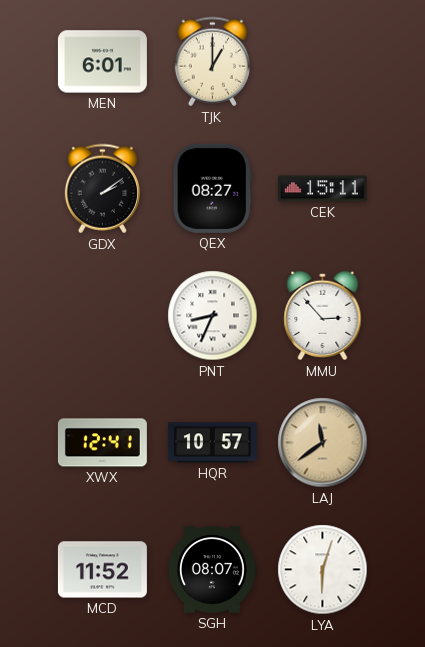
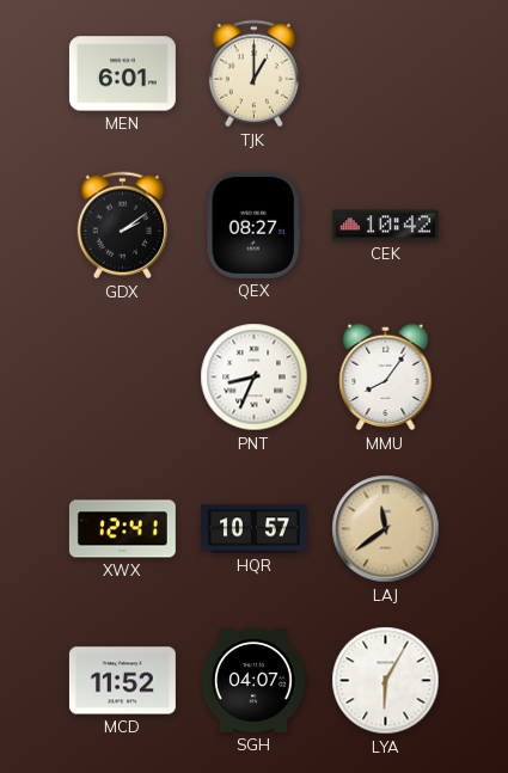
CEK: 15:11 -> 10:42
MMU: 2:53 -> 8:06
SGH: 08:07 -> 04:07
LYA: 6:03 -> 6:05
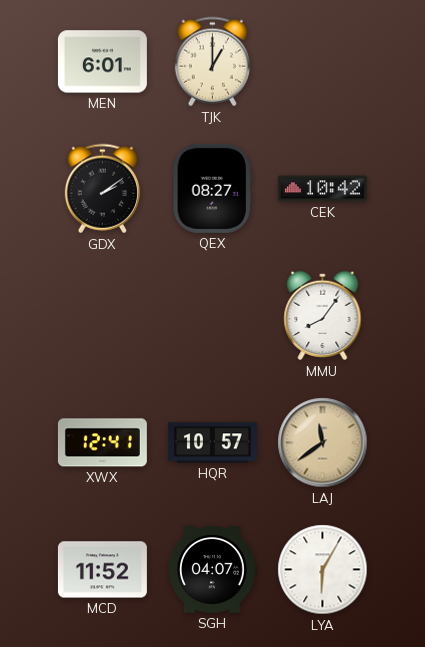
PNT: 8:34 -> none
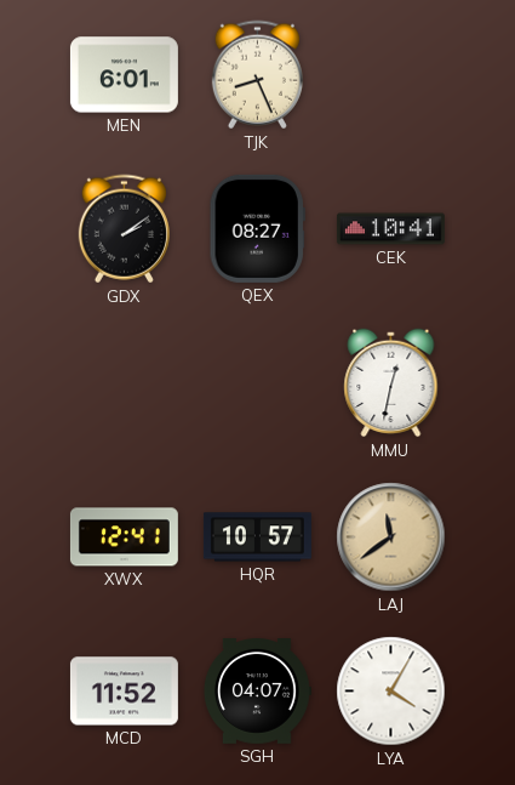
TJK: 1:00 -> 8:26
CEK: 10:42 -> 10:41
MMU: 8:06 -> 12:32
LYA: 6:05 -> 4:05
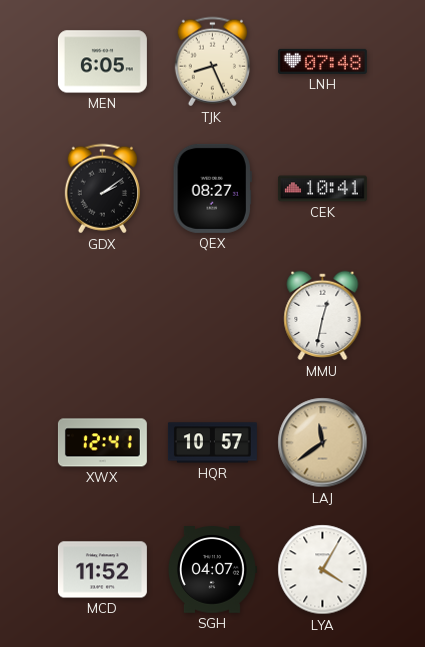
MEN: 6:01 -> 6:05
LNH: none -> 07:48
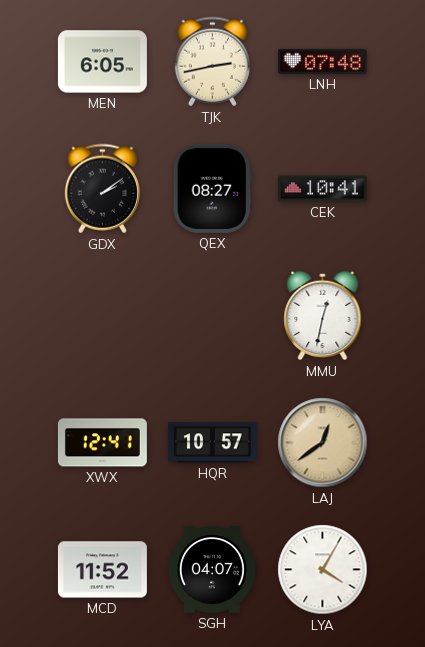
TJK: 8:26 -> 2:43
LAJ: 11:39 -> 12:39
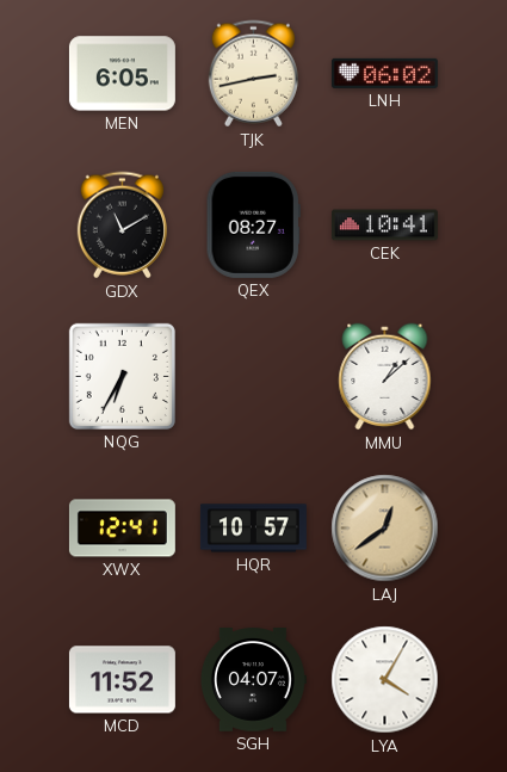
LNH: 07:48 -> 06:02
GDX: 2:09 -> 11:10
NQG: none -> 6:35
MMU: 12:32 -> 1:08
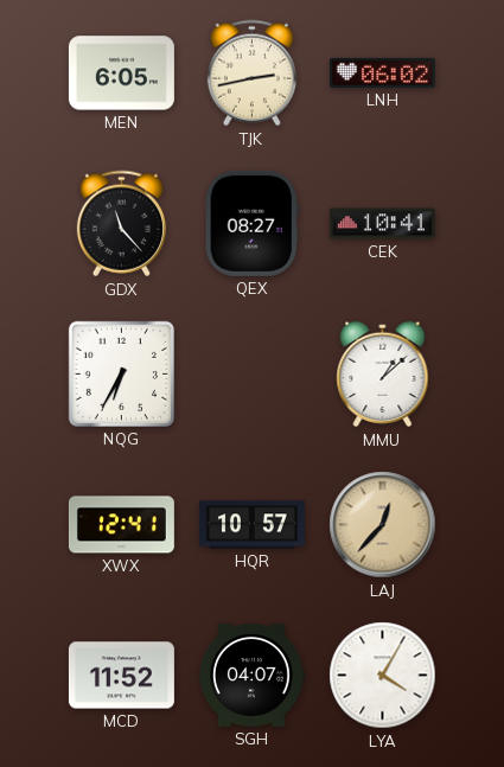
GDX: 11:10 -> 11:23
LAJ: 12:39 -> 12:37
